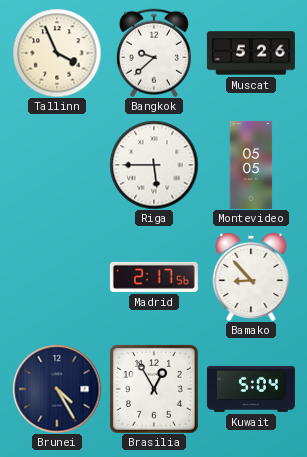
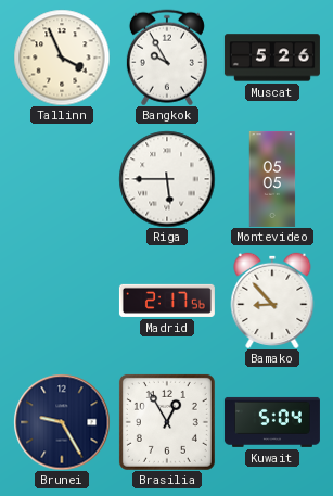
Bangkok: 9:38 -> 9:55
Brunei: 4:25 -> 9:25
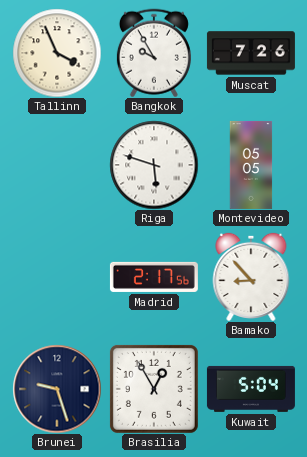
Muscat: 5:26 -> 7:26
Riga: 5:45 -> 5:48
Brunei: 9:25 -> 9:27
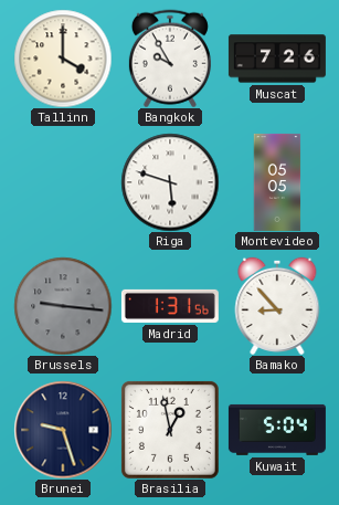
Tallinn: 3:56 -> 4:00
Brussels: none -> 9:16
Madrid: 2:17 -> 1:31
Brasilia: 12:55 -> 12:58
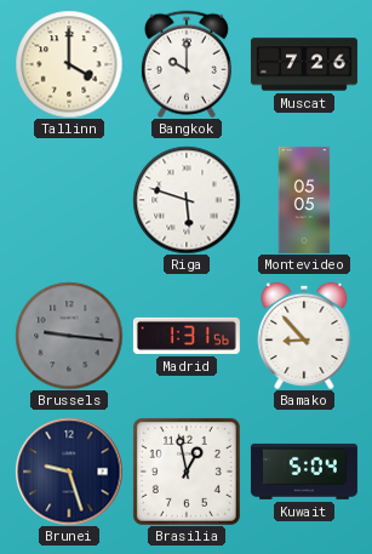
Bangkok: 9:55 -> 10:00
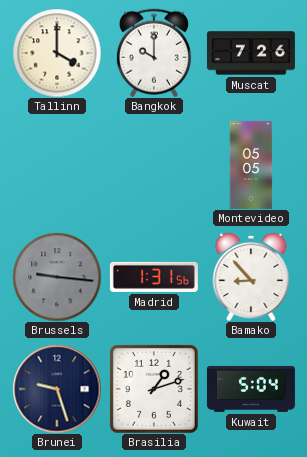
Riga: 5:48 -> none
Brasilia: 12:58 -> 1:12
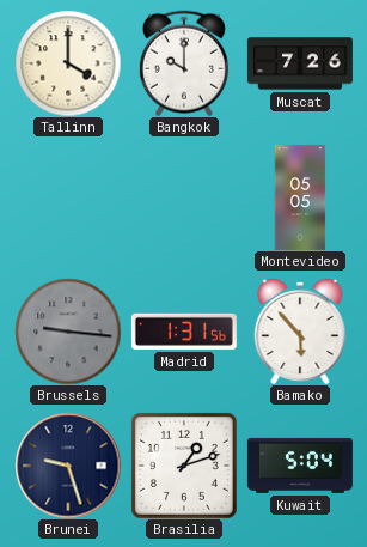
Bamako: 8:53 -> 5:53
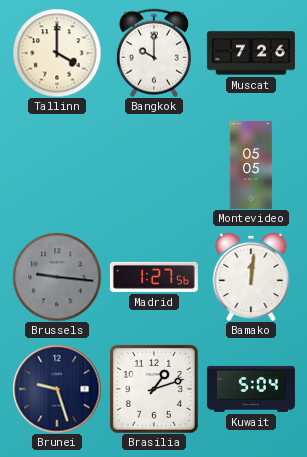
Madrid: 1:31 -> 1:27
Bamako: 5:53 -> 12:01
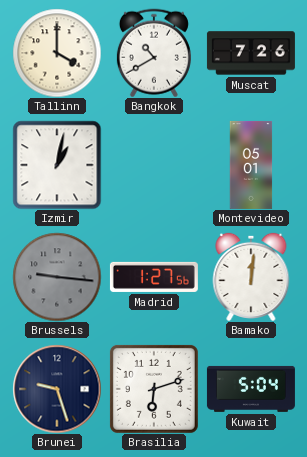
Bangkok: 10:00 -> 10:40
Izmir: none -> 1:02
Montevideo: 05:05 -> 05:01
Brasilia: 1:12 -> 6:12
